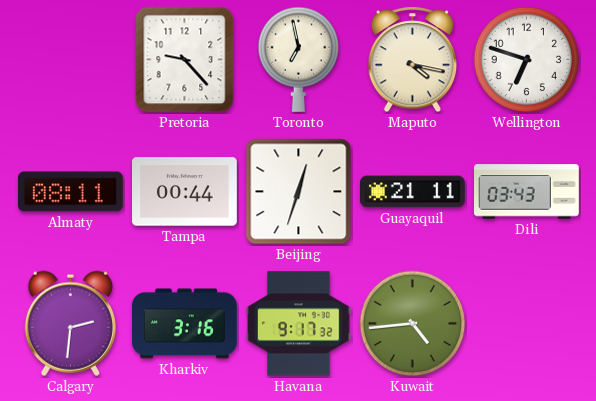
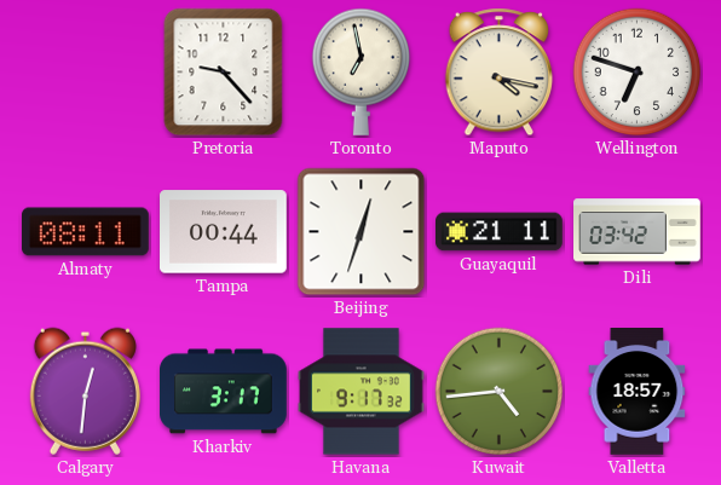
Dili: 03:43 -> 03:42
Calgary: 2:31 -> 12:31
Kharkiv: 3:16 -> 3:17
Valletta: none -> 18:57
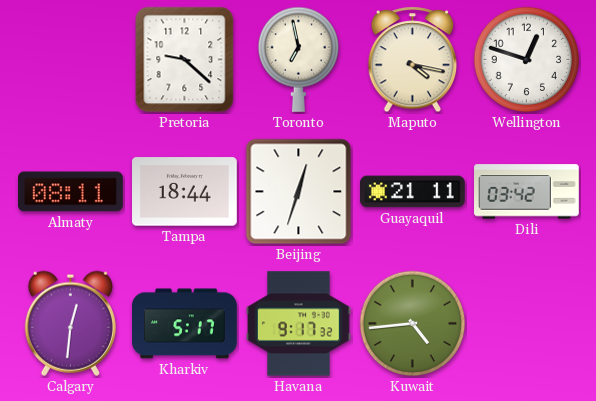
Pretoria: 9:23 -> 9:22
Wellington: 6:48 -> 12:48
Tampa: 00:44 -> 18:44
Kharkiv: 3:17 -> 5:17
Valletta: 18:57 -> none
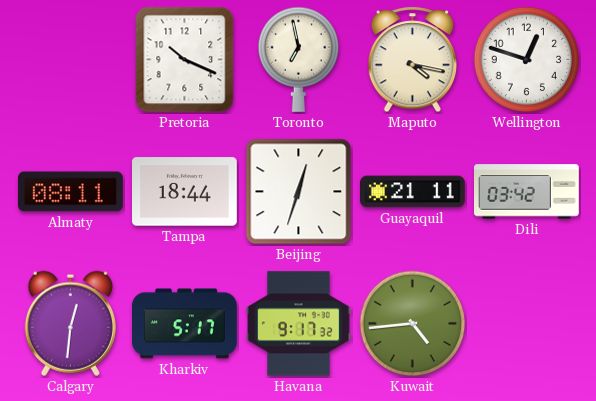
Pretoria: 9:22 -> 10:19
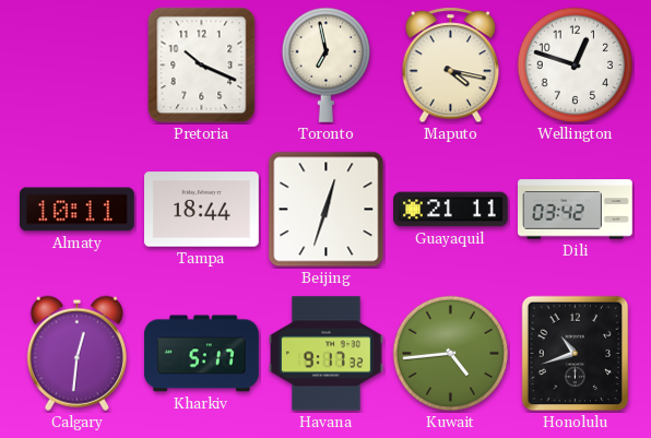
Almaty: 08:11 -> 10:11
Honolulu: none -> 10:42
